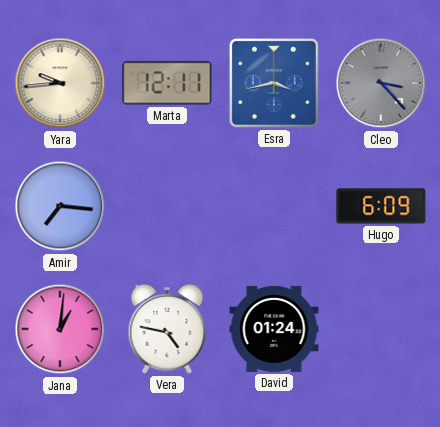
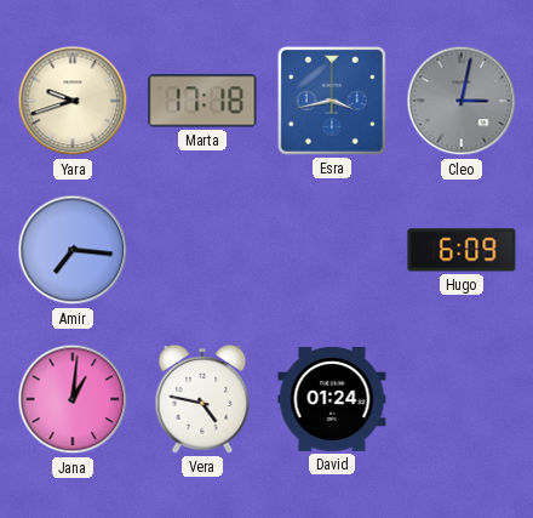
Yara: 9:44 -> 9:42
Marta: 12:11 -> 17:18
Cleo: 3:23 -> 3:02
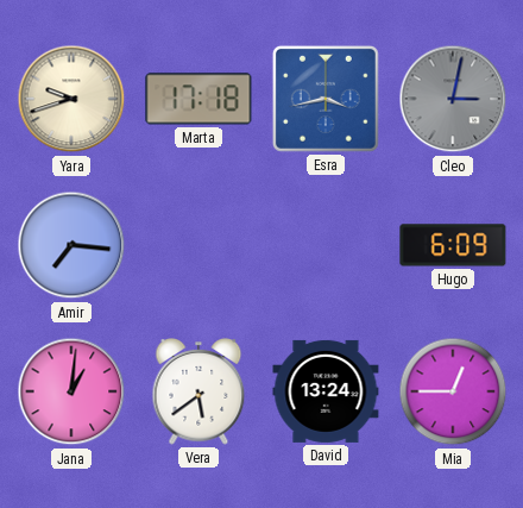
Vera: 4:47 -> 5:39
David: 01:24 -> 13:24
Mia: none -> 12:45
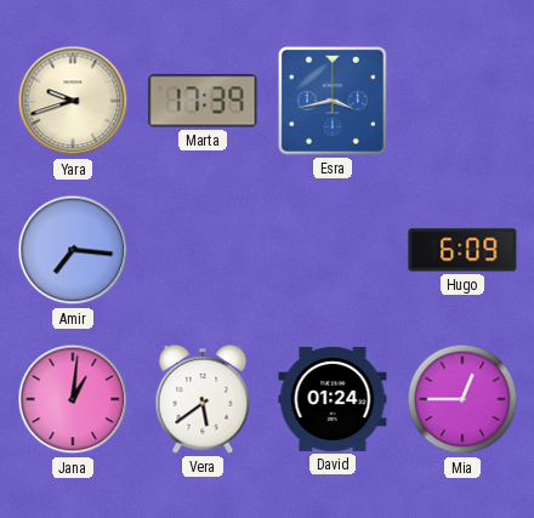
Marta: 17:18 -> 17:39
Cleo: 3:02 -> none
David: 13:24 -> 01:24
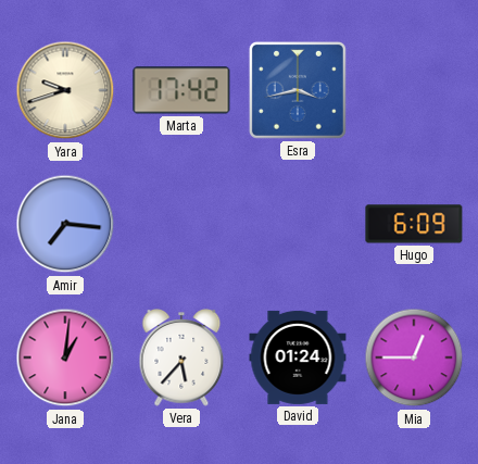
Marta: 17:39 -> 17:42
Vera: 5:39 -> 5:37
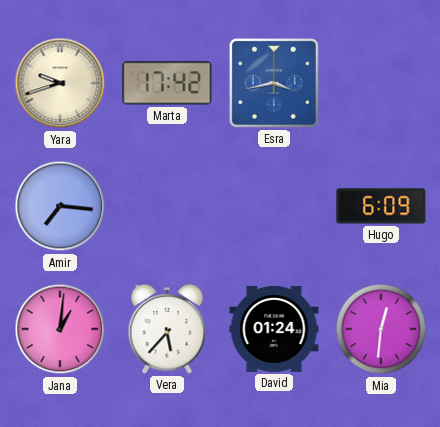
Mia: 12:45 -> 12:31
